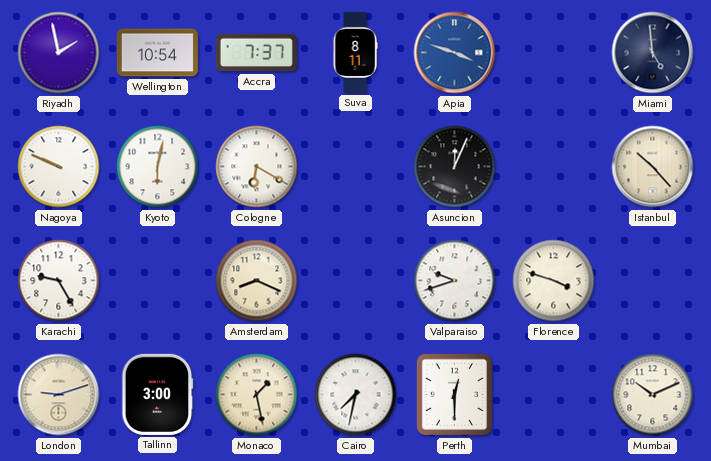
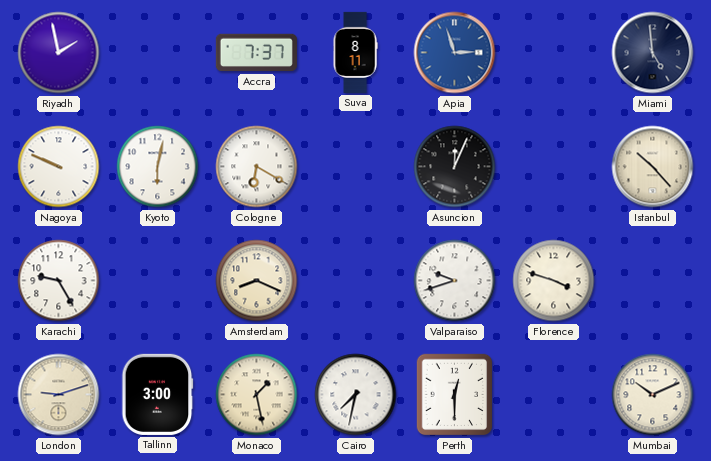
Wellington: 10:54 -> none
Apia: 3:48 -> 2:57
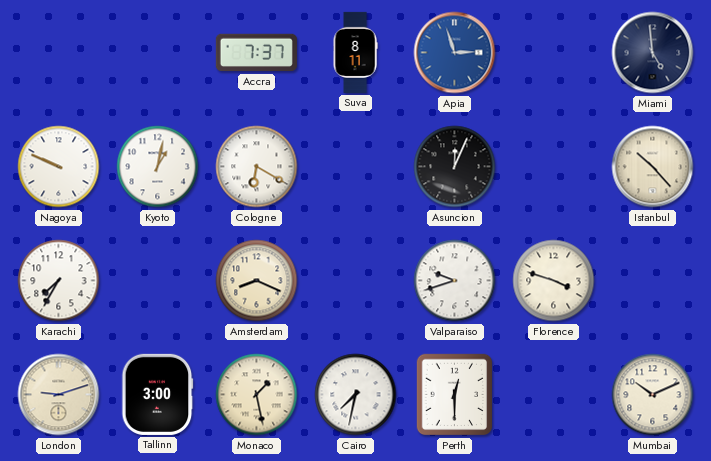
Riyadh: 1:58 -> none
Kyoto: 6:02 -> 1:02
Karachi: 9:25 -> 7:35
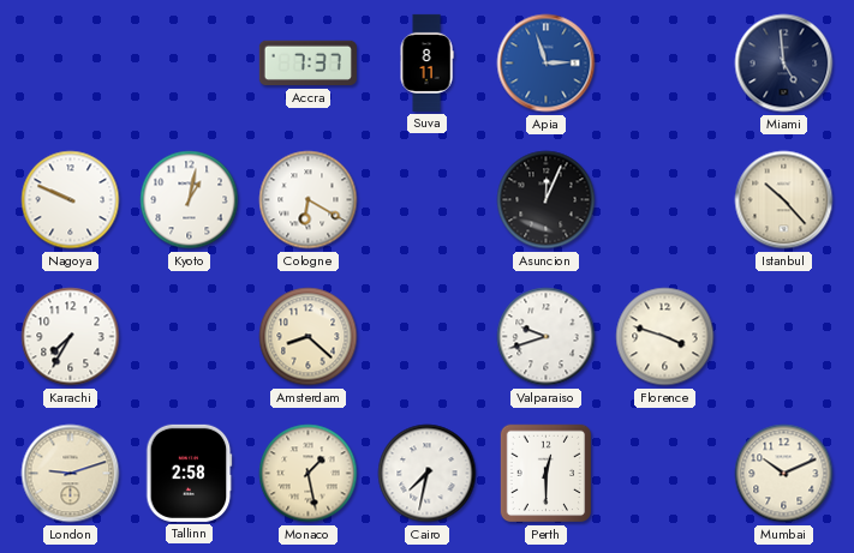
Amsterdam: 8:19 -> 8:22
Tallinn: 3:00 -> 2:58
